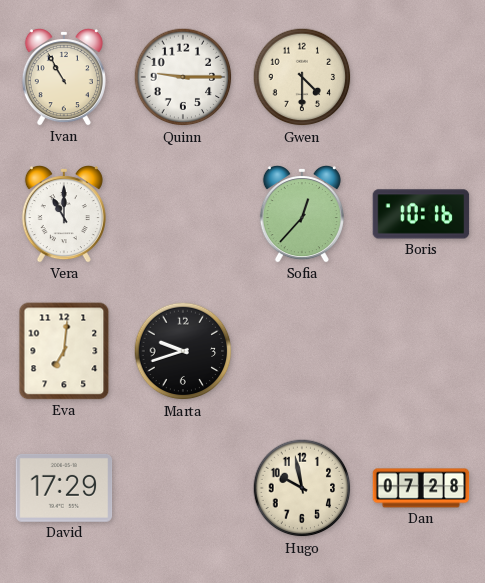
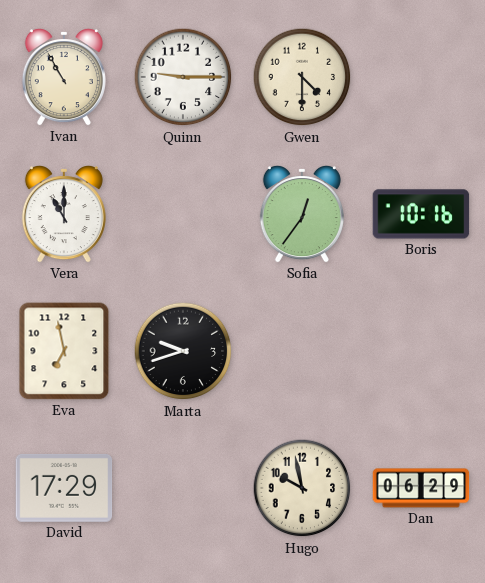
Sofia: 12:37 -> 12:36
Eva: 7:01 -> 6:58
Dan: 07:28 -> 06:29
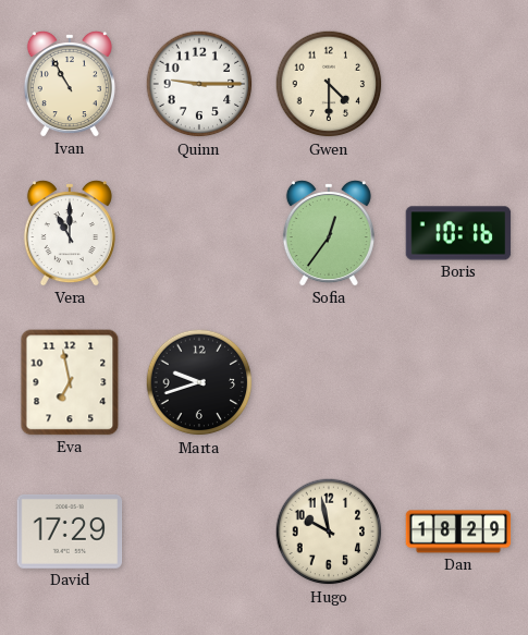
Dan: 06:29 -> 18:29
